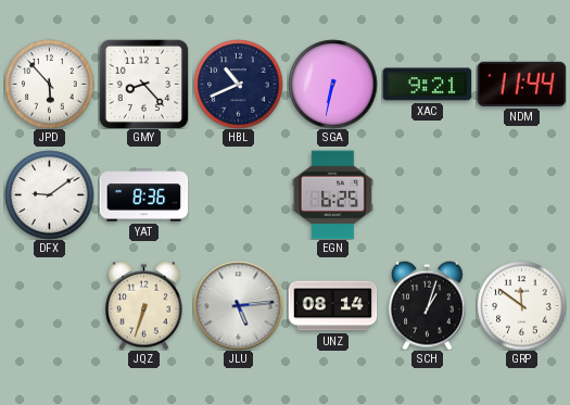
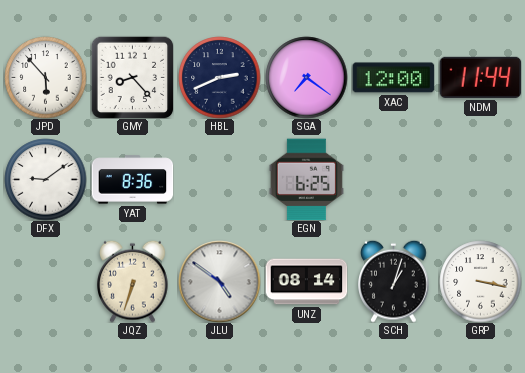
HBL: 10:41 -> 2:41
SGA: 6:32 -> 7:21
XAC: 9:21 -> 12:00
JLU: 5:14 -> 4:51
GRP: 11:51 -> 3:17
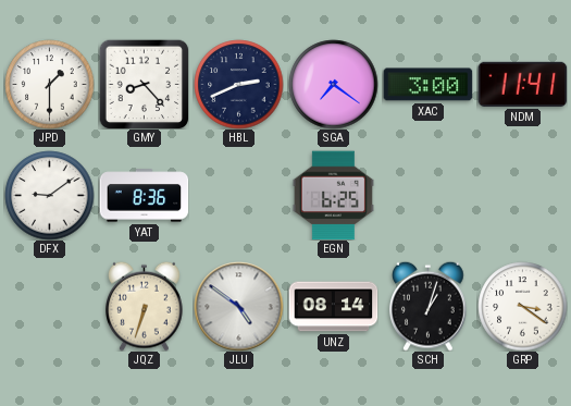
JPD: 5:53 -> 1:30
XAC: 12:00 -> 3:00
NDM: 11:44 -> 11:41
GRP: 3:17 -> 3:21
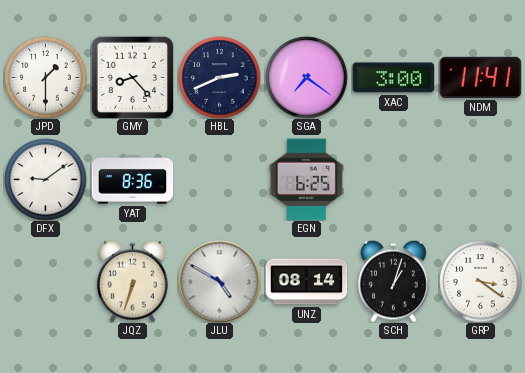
JLU: 4:51 -> 4:50
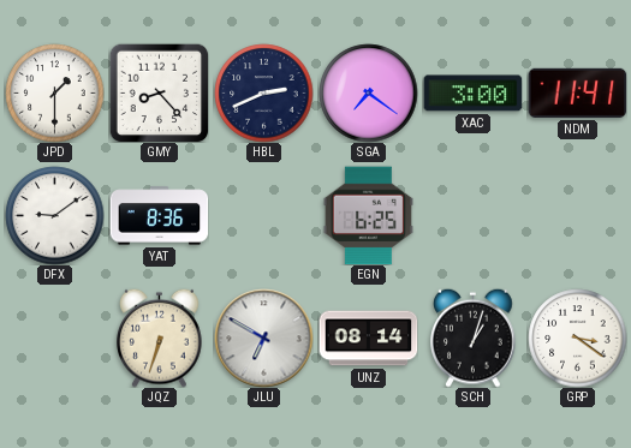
JLU: 4:50 -> 6:50
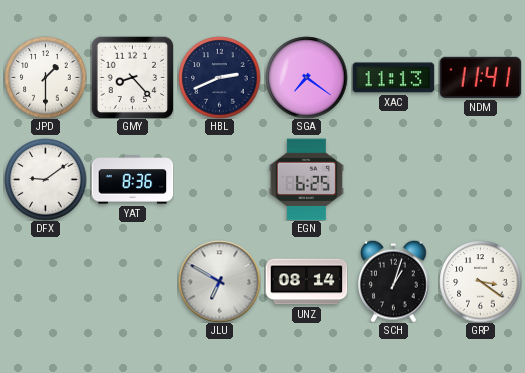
XAC: 3:00 -> 11:13
JQZ: 6:33 -> none
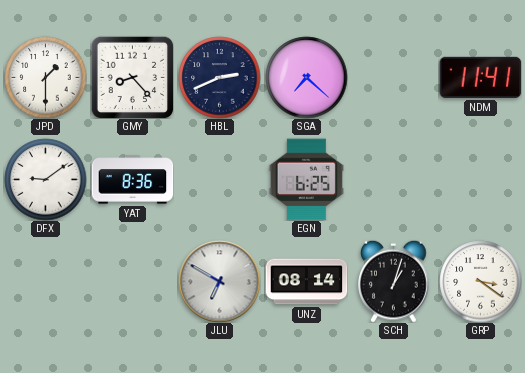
SGA: 7:21 -> 7:22
XAC: 11:13 -> none
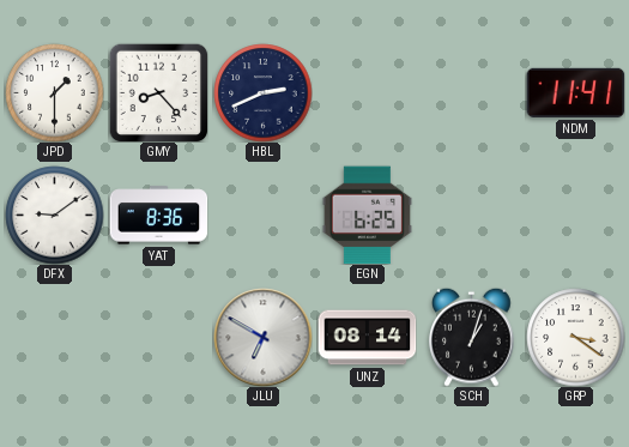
SGA: 7:22 -> none
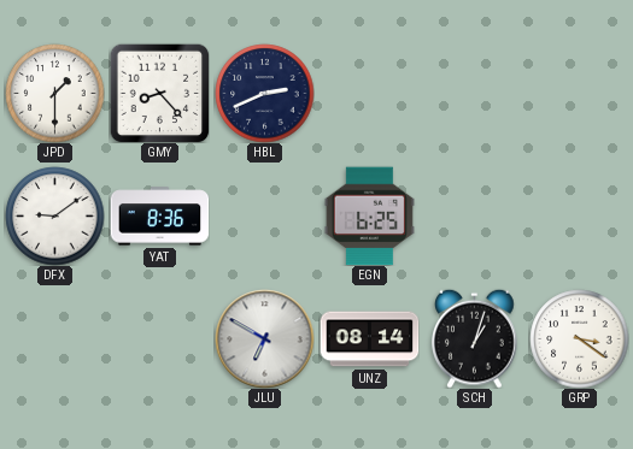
NDM: 11:41 -> none
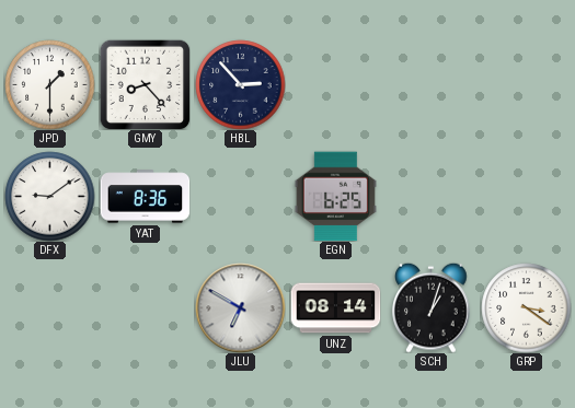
HBL: 2:41 -> 2:53
